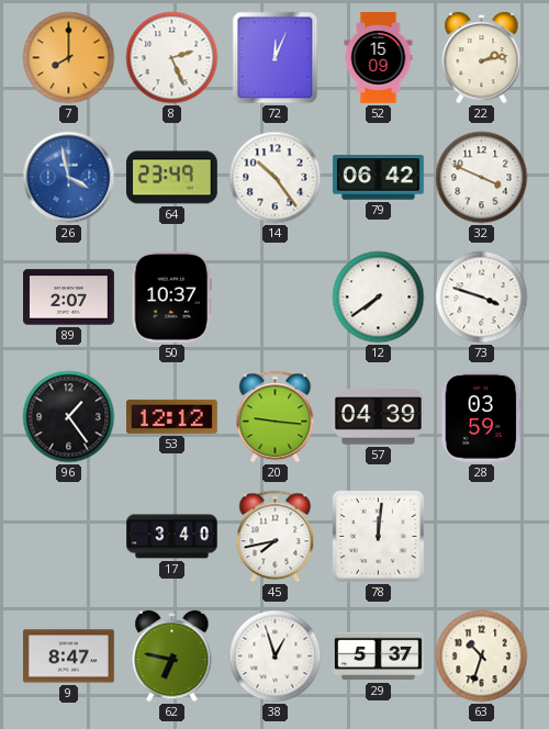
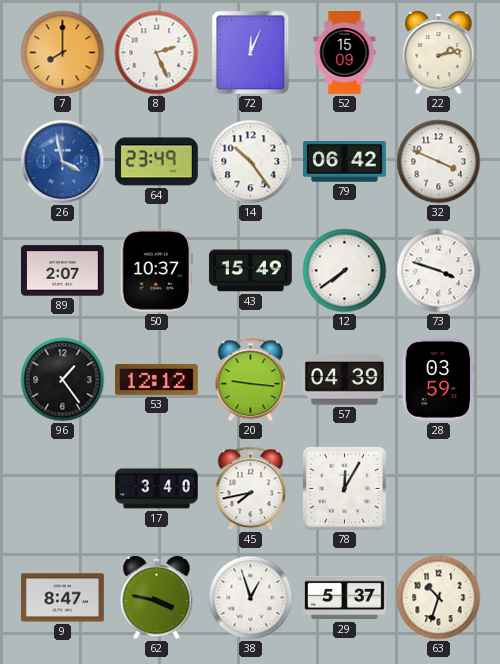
43: none -> 15:49
78: 12:01 -> 12:05
62: 6:47 -> 3:47
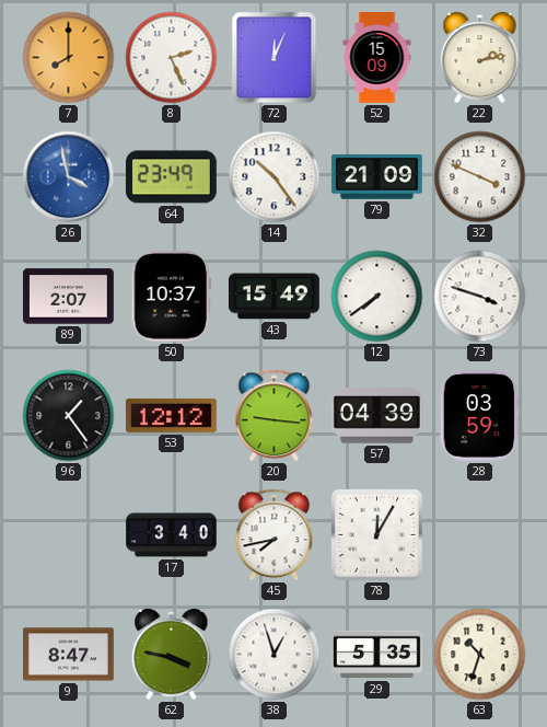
79: 06:42 -> 21:09
29: 5:37 -> 5:35
